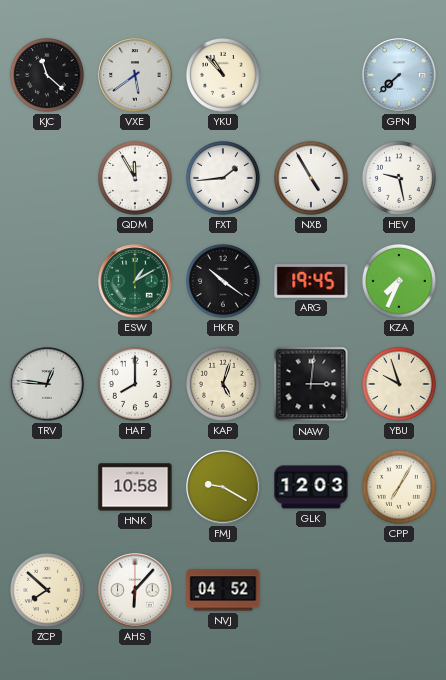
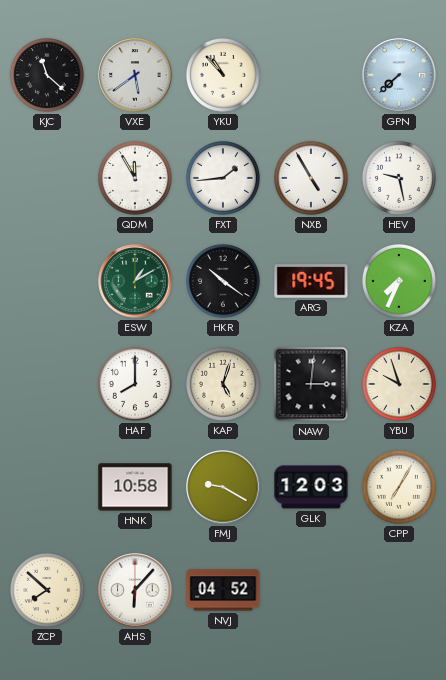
TRV: 12:46 -> none
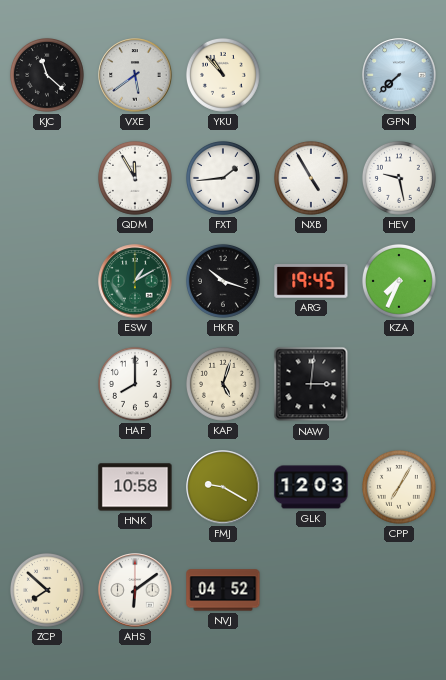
HKR: 10:21 -> 10:18
YBU: 9:57 -> none
AHS: 6:07 -> 6:09
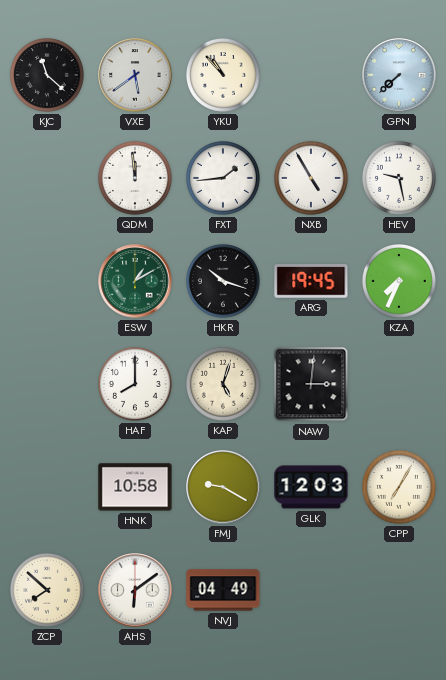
QDM: 11:55 -> 11:59
NVJ: 04:52 -> 04:49
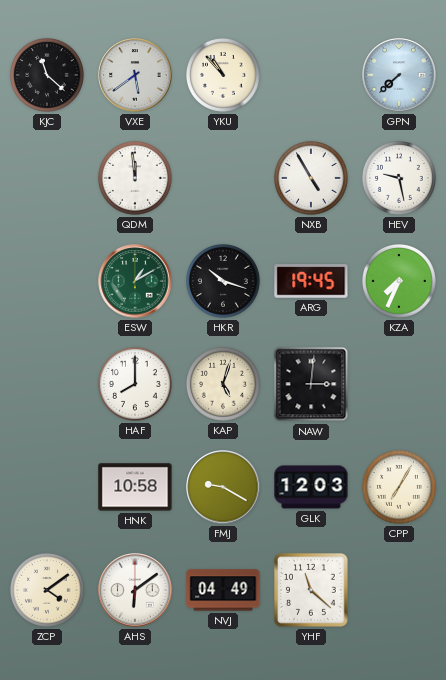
FXT: 1:44 -> none
ZCP: 7:52 -> 4:09
YHF: none -> 11:22
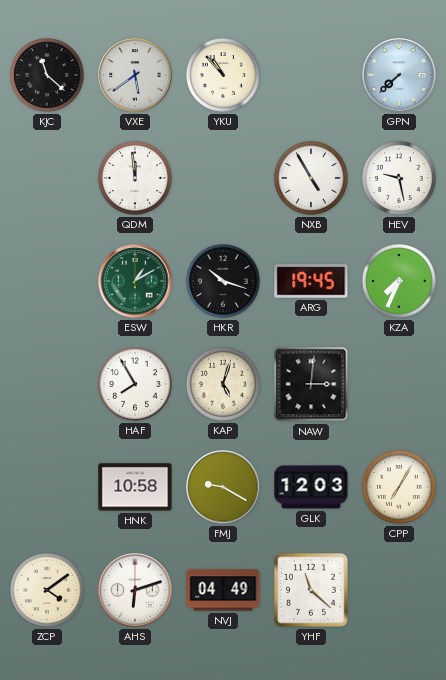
HAF: 8:00 -> 7:55
AHS: 6:09 -> 6:12
